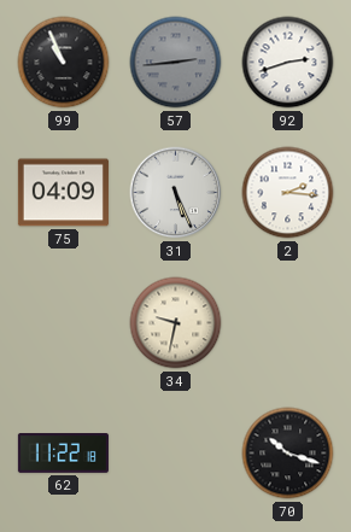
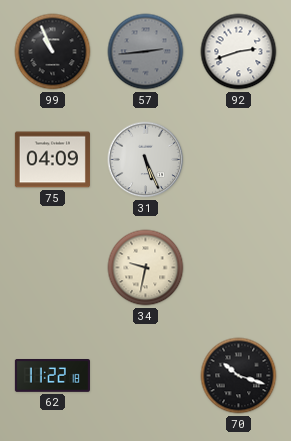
2: 2:16 -> none
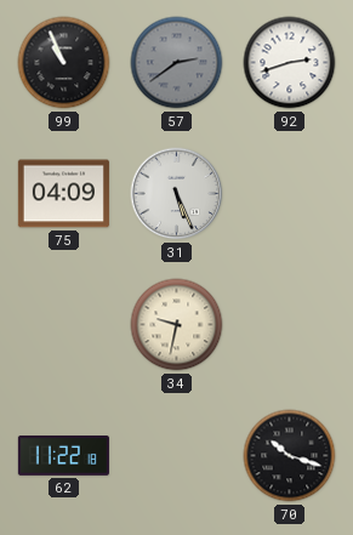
57: 2:44 -> 2:39
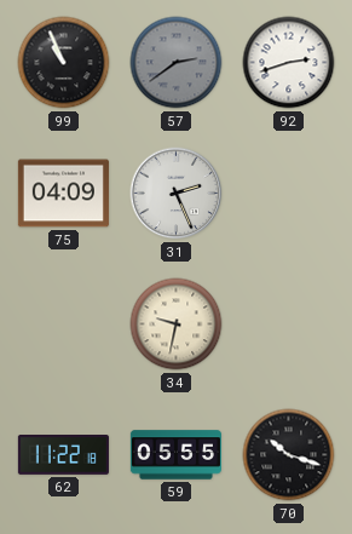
31: 5:26 -> 2:26
59: none -> 05:55
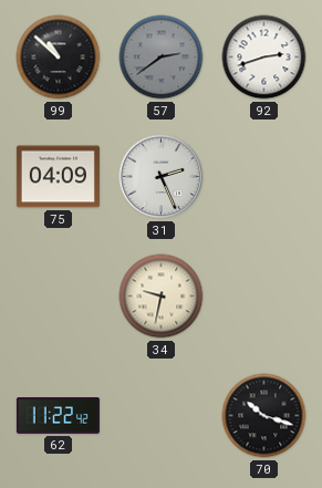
99: 10:56 -> 10:52
62: 11:22:18 -> 11:22:42
59: 05:55 -> none
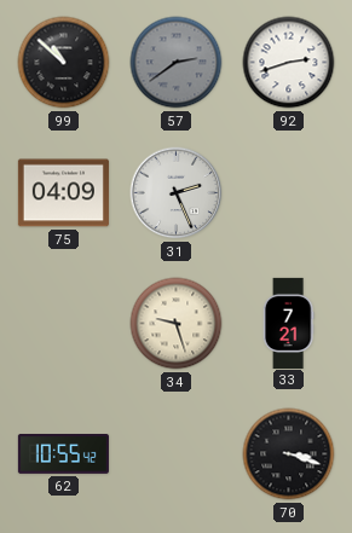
34: 9:32 -> 9:27
33: none -> 7:21
62: 11:22 -> 10:55
70: 10:18 -> 3:18
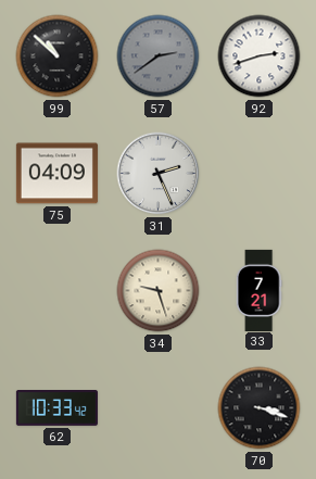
62: 10:55 -> 10:33
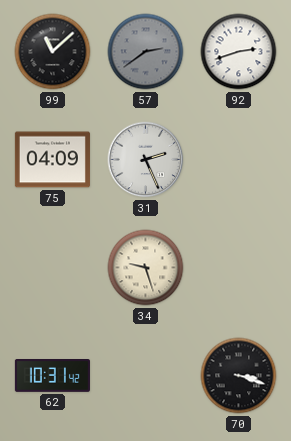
99: 10:52 -> 11:08
33: 7:21 -> none
62: 10:33 -> 10:31
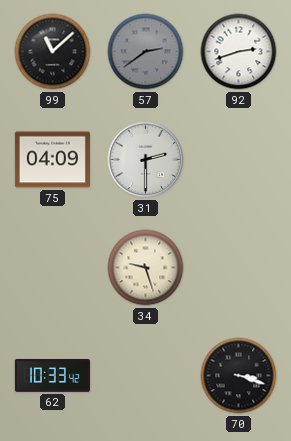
31: 2:26 -> 2:30
62: 10:31 -> 10:33
